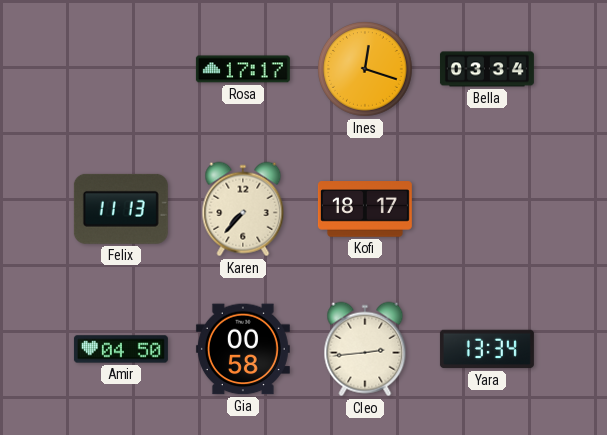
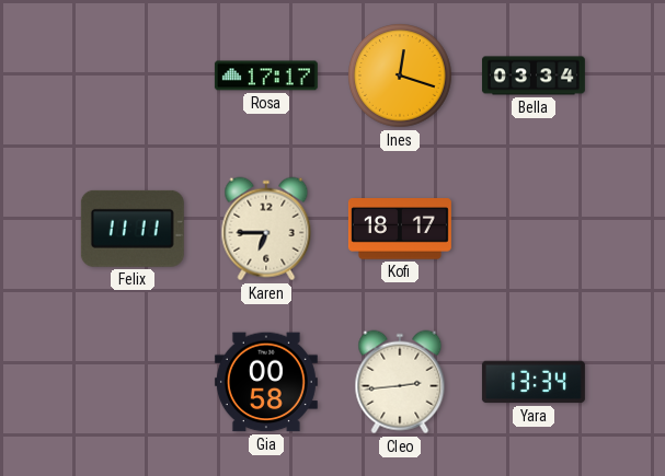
Felix: 11:13 -> 11:11
Karen: 7:37 -> 6:45
Amir: 04:50 -> none
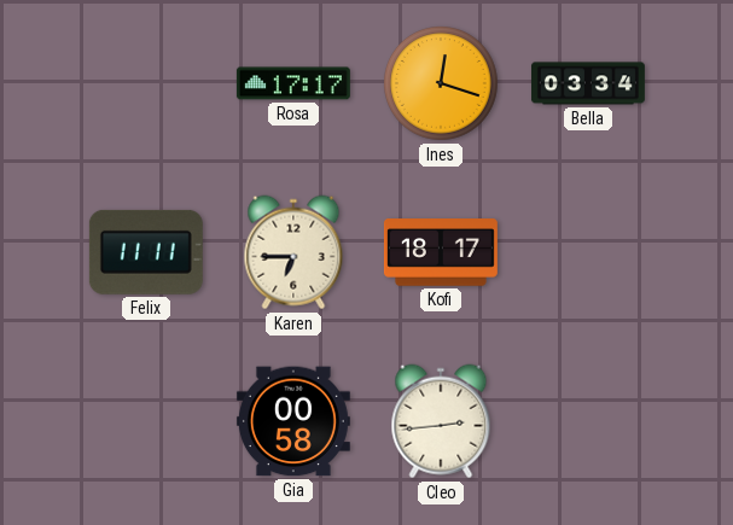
Yara: 13:34 -> none
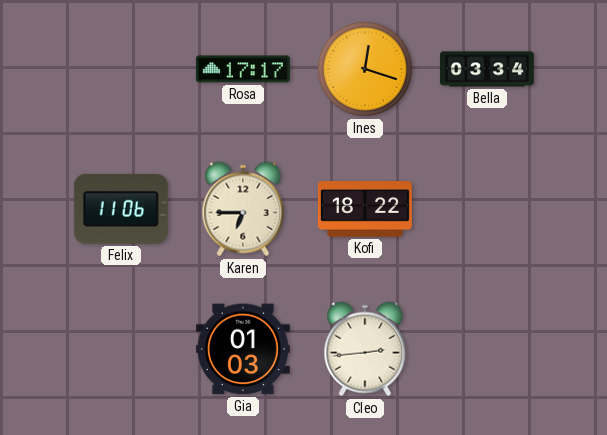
Felix: 11:11 -> 11:06
Kofi: 18:17 -> 18:22
Gia: 00:58 -> 01:03
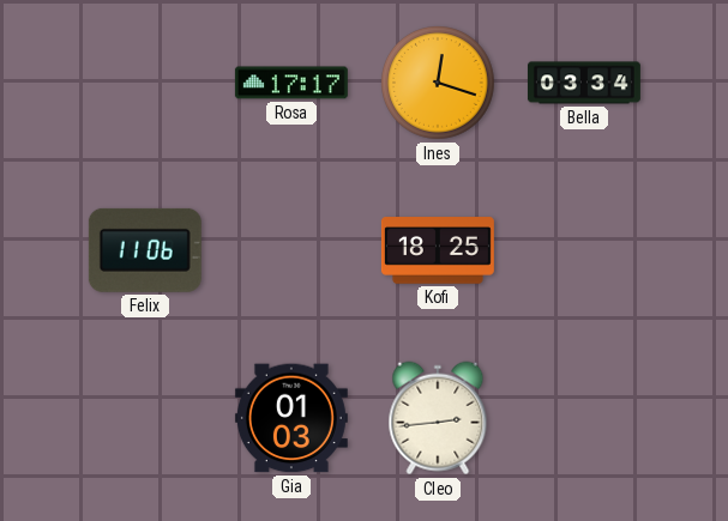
Karen: 6:45 -> none
Kofi: 18:22 -> 18:25
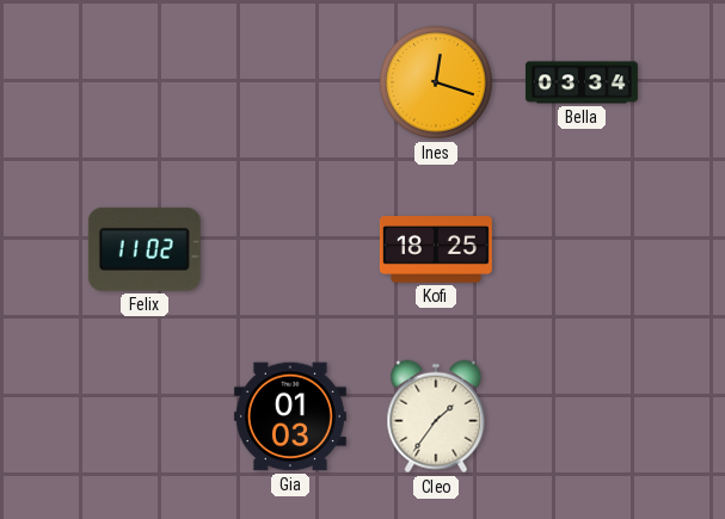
Rosa: 17:17 -> none
Felix: 11:06 -> 11:02
Cleo: 2:44 -> 1:36
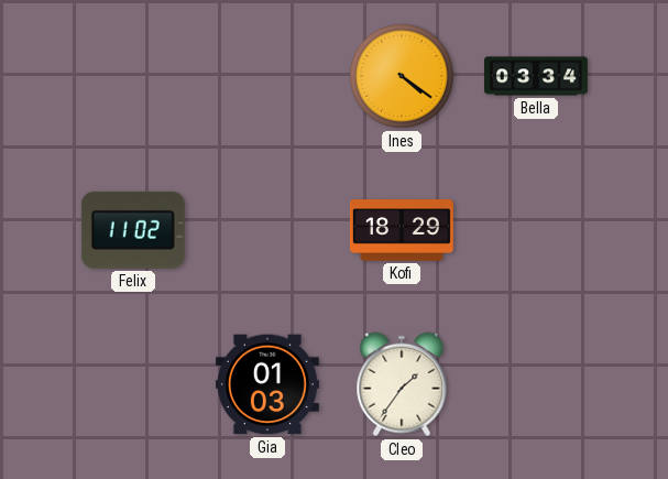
Ines: 12:18 -> 4:21
Kofi: 18:25 -> 18:29
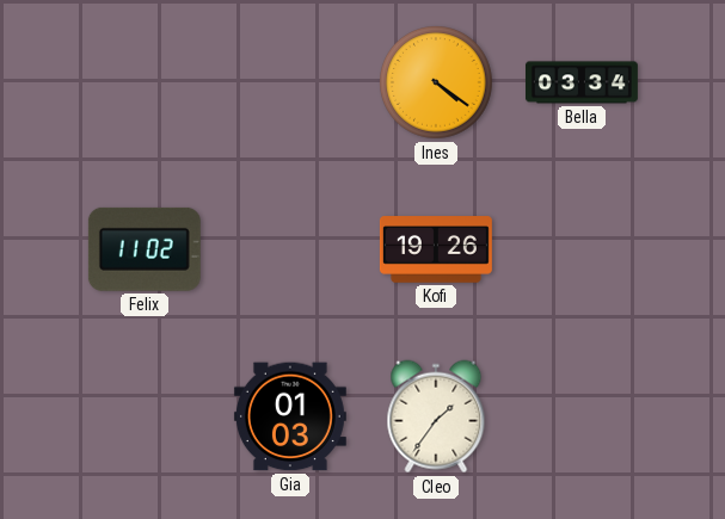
Kofi: 18:29 -> 19:26
